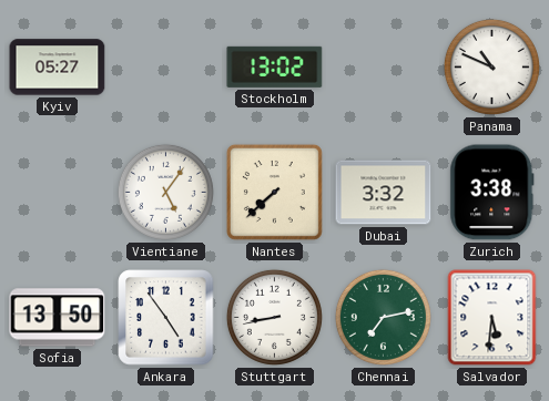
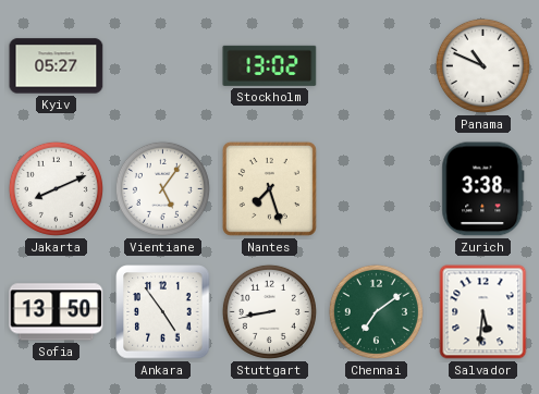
Jakarta: none -> 8:11
Nantes: 7:38 -> 7:27
Dubai: 3:32 -> none
Chennai: 7:13 -> 7:09
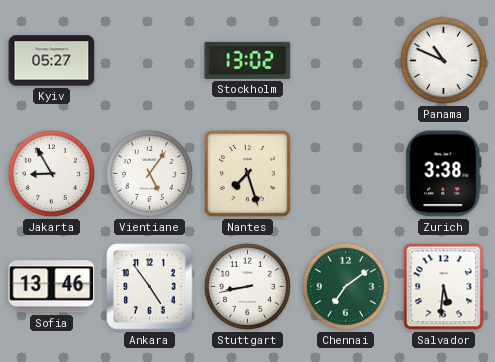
Jakarta: 8:11 -> 8:55
Sofia: 13:50 -> 13:46
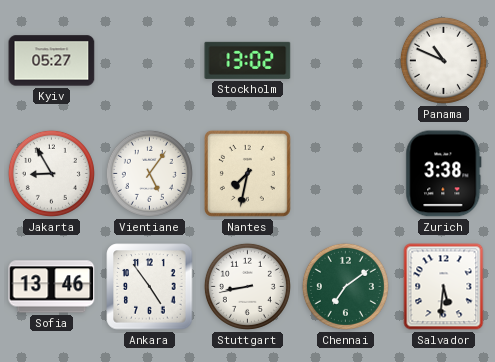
Nantes: 7:27 -> 7:32
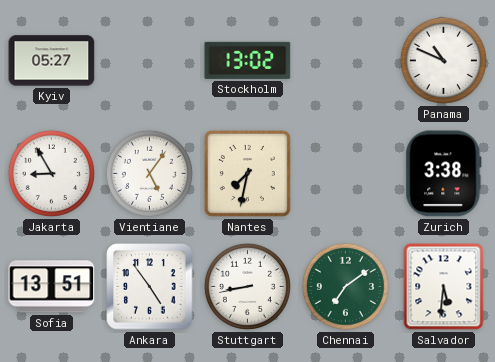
Sofia: 13:46 -> 13:51
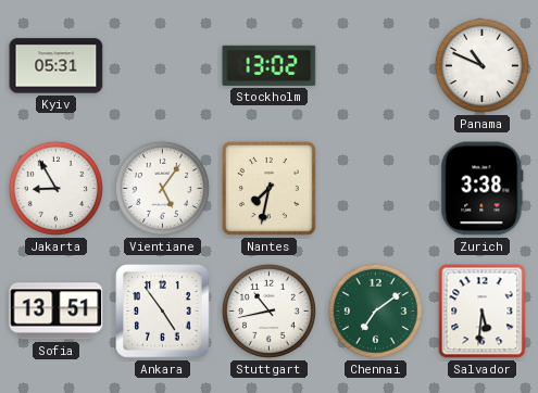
Kyiv: 05:27 -> 05:31
Stuttgart: 8:43 -> 10:43
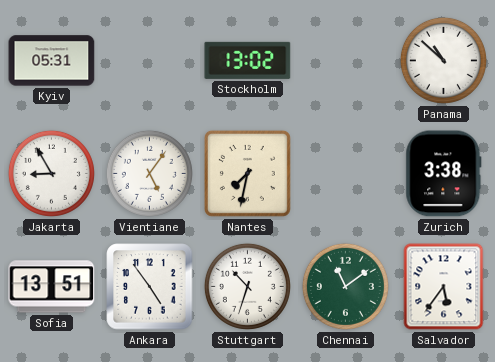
Panama: 10:49 -> 10:52
Stuttgart: 10:43 -> 10:33
Chennai: 7:09 -> 11:09
Salvador: 5:31 -> 5:36
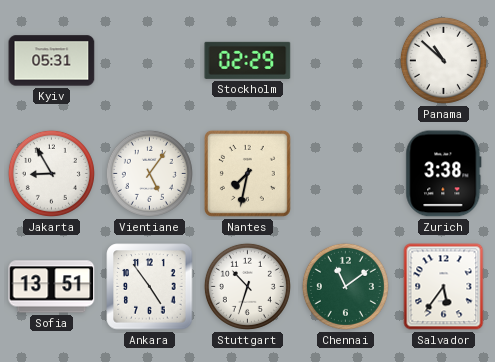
Stockholm: 13:02 -> 02:29
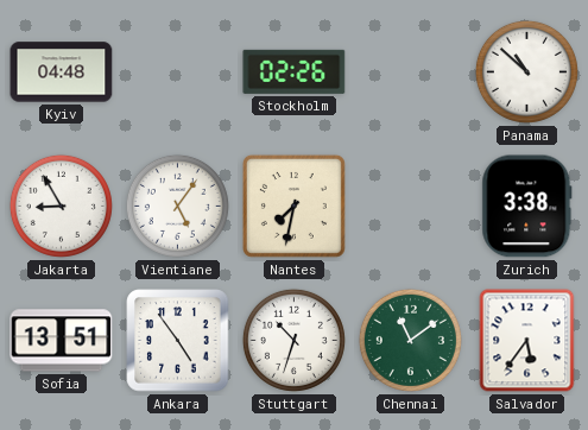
Kyiv: 05:31 -> 04:48
Stockholm: 02:29 -> 02:26
